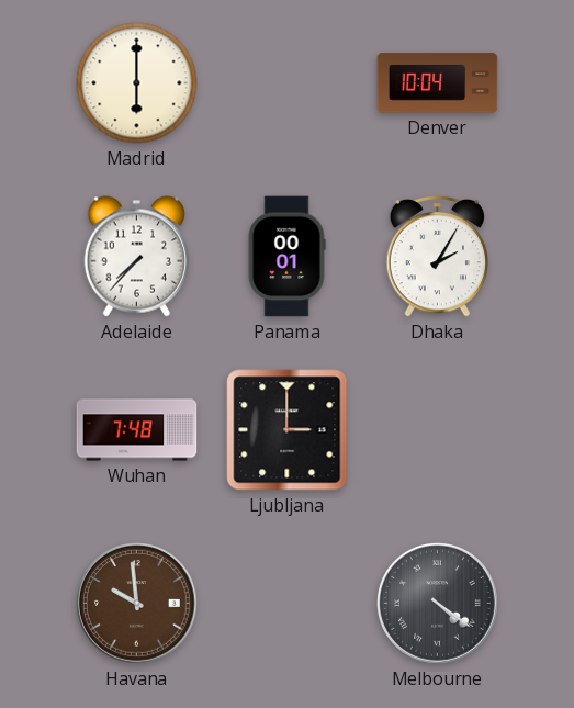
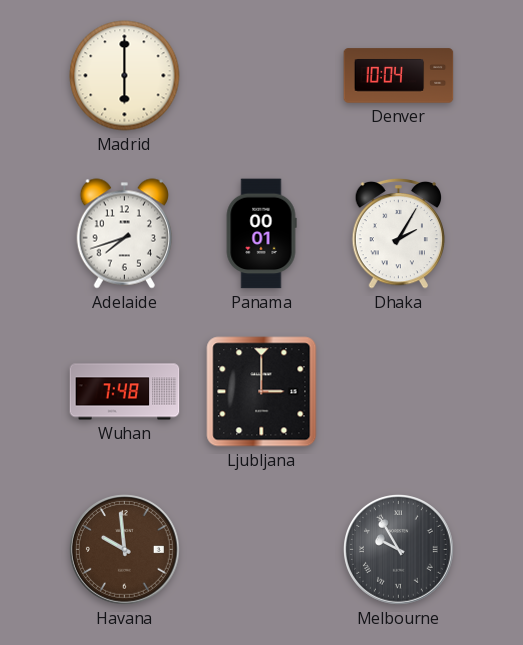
Adelaide: 7:37 -> 7:42
Melbourne: 4:21 -> 9:55
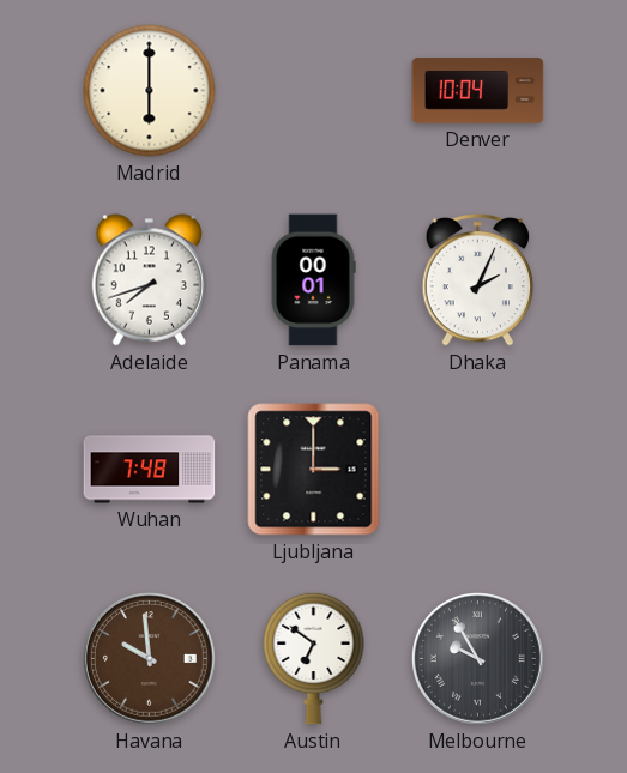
Dhaka: 2:05 -> 2:04
Austin: none -> 6:51
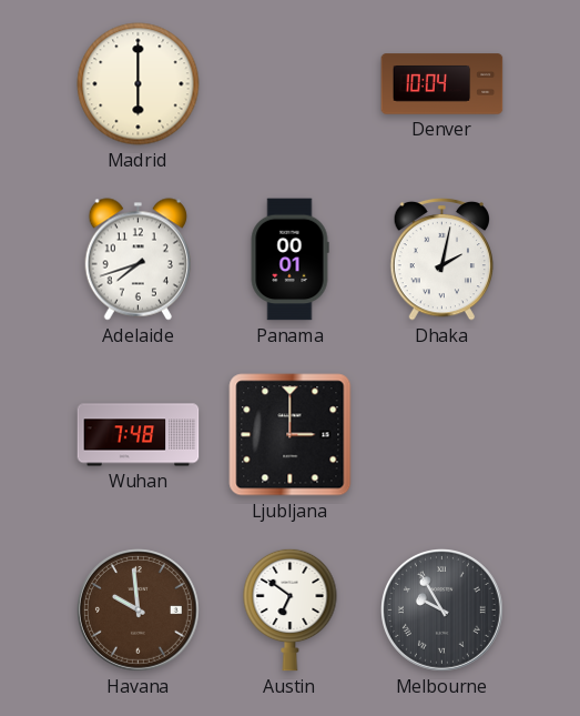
Dhaka: 2:04 -> 2:02
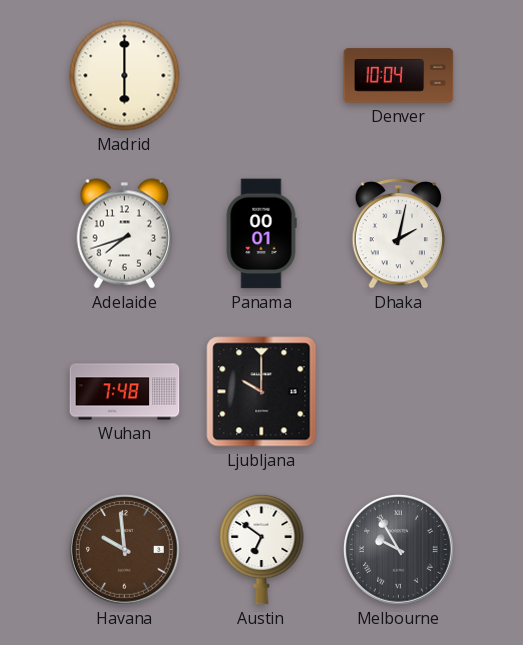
Ljubljana: 3:00 -> 10:00
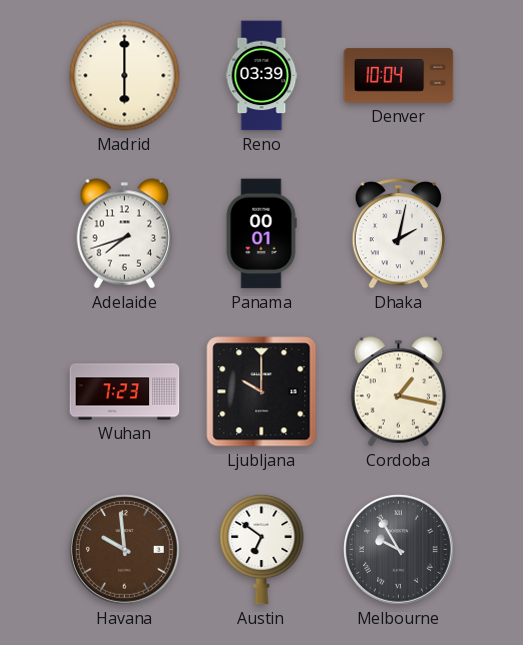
Reno: none -> 03:39
Wuhan: 7:48 -> 7:23
Cordoba: none -> 1:17
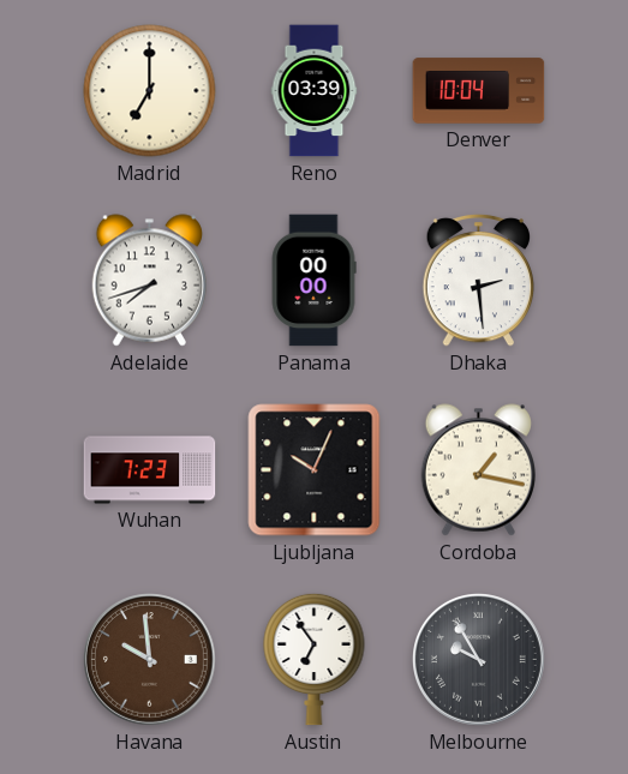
Madrid: 6:00 -> 7:00
Panama: 00:01 -> 00:00
Dhaka: 2:02 -> 2:29
Ljubljana: 10:00 -> 10:04
Austin: 6:51 -> 6:54
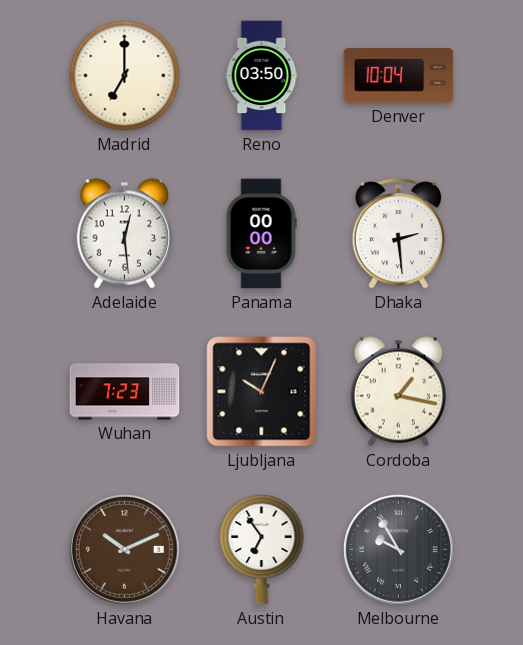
Reno: 03:39 -> 03:50
Adelaide: 7:42 -> 12:29
Havana: 9:59 -> 10:11
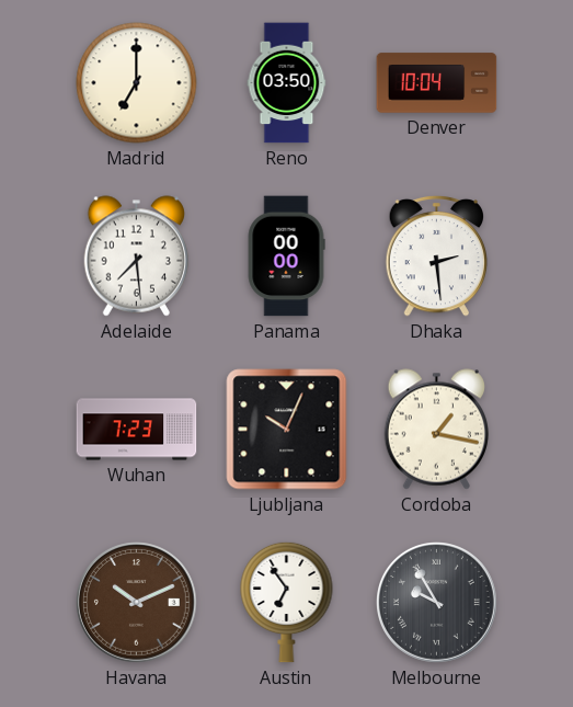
Adelaide: 12:29 -> 7:29
